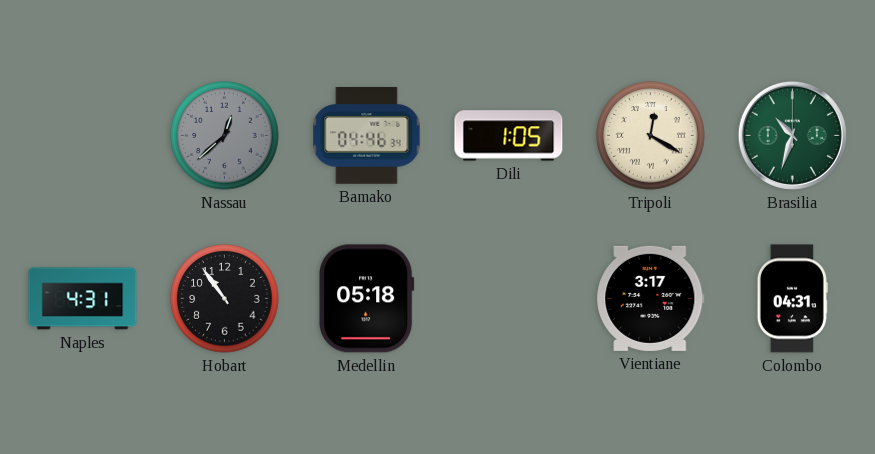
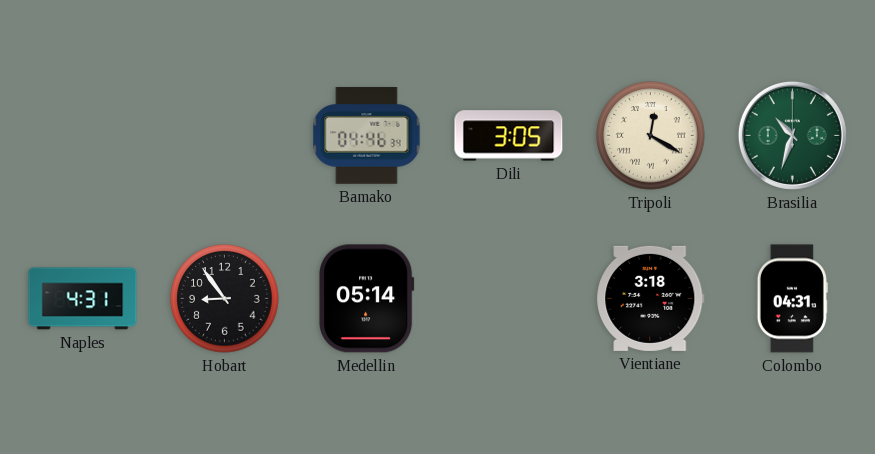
Nassau: 12:38 -> none
Dili: 1:05 -> 3:05
Hobart: 10:54 -> 8:54
Medellin: 05:18 -> 05:14
Vientiane: 3:17 -> 3:18
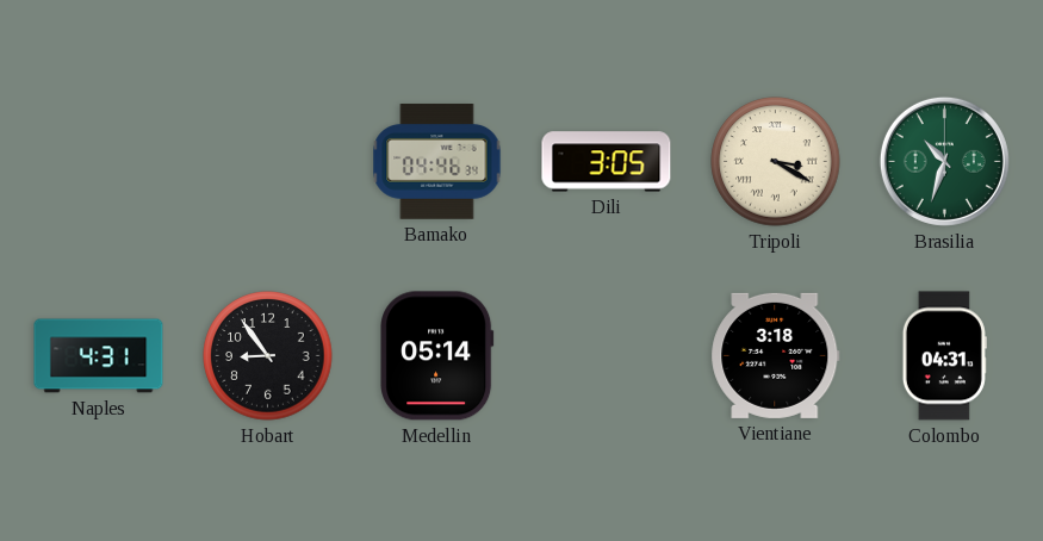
Tripoli: 12:20 -> 3:20
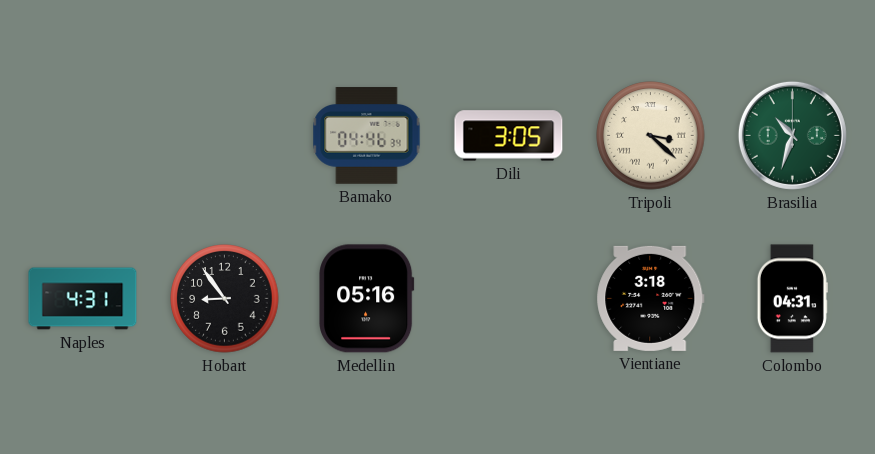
Tripoli: 3:20 -> 3:22
Medellin: 05:14 -> 05:16
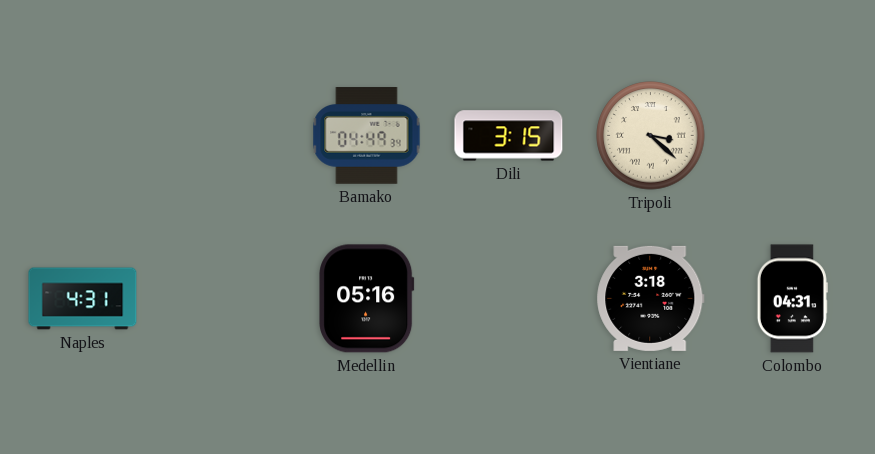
Bamako: 04:46 -> 04:49
Dili: 3:05 -> 3:15
Brasilia: 10:33 -> none
Hobart: 8:54 -> none
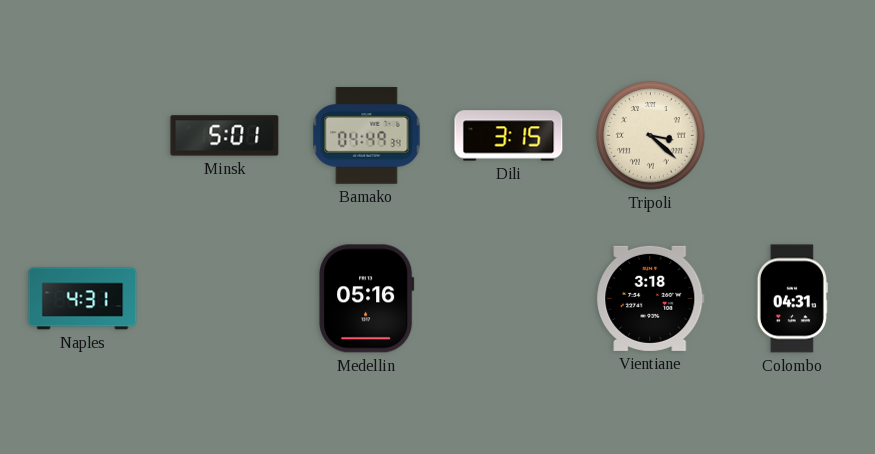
Minsk: none -> 5:01
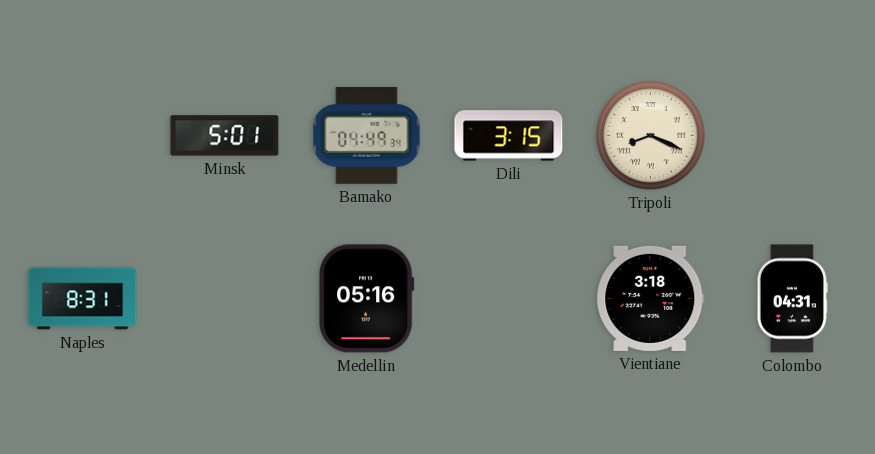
Tripoli: 3:22 -> 8:19
Naples: 4:31 -> 8:31
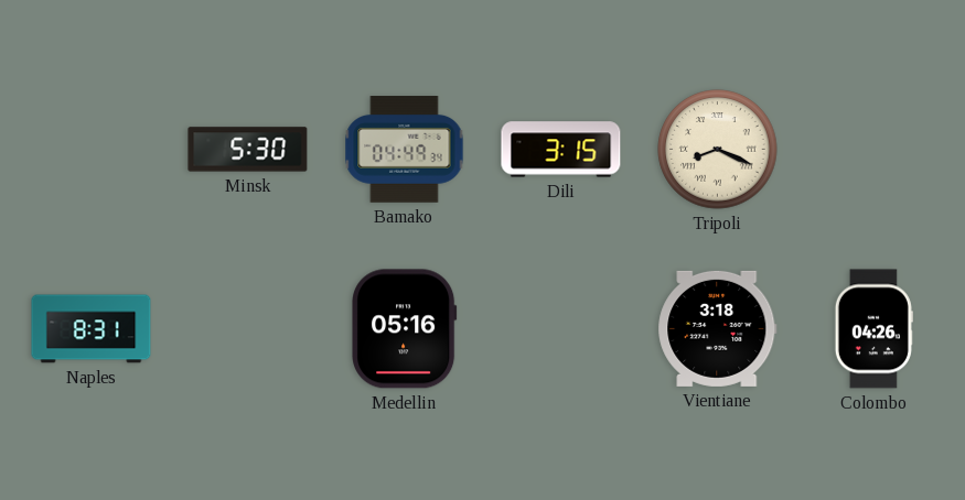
Minsk: 5:01 -> 5:30
Colombo: 04:31 -> 04:26
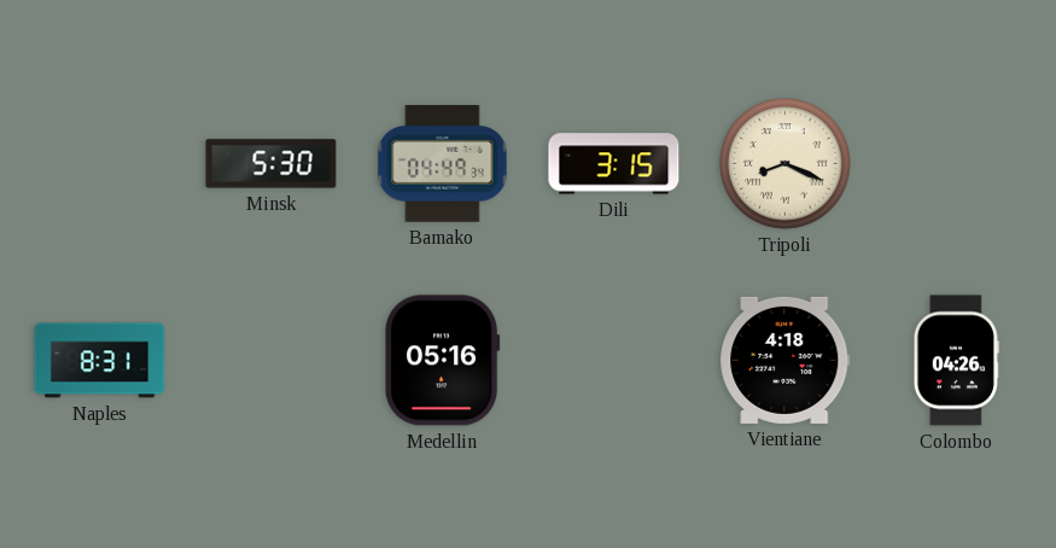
Vientiane: 3:18 -> 4:18
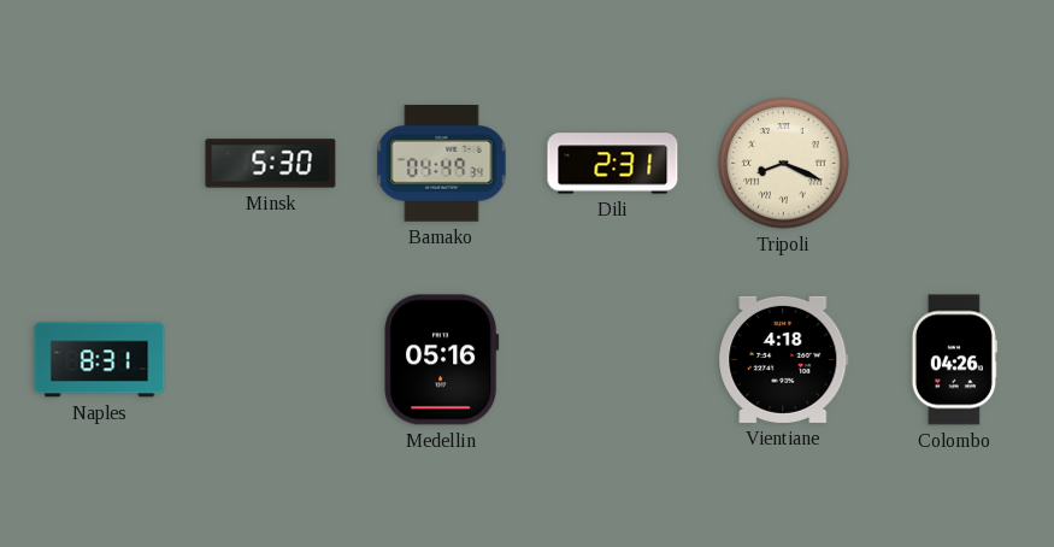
Dili: 3:15 -> 2:31
